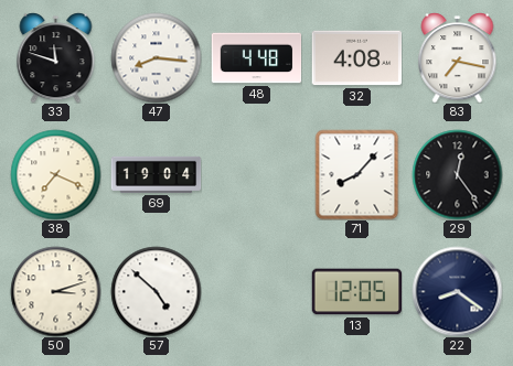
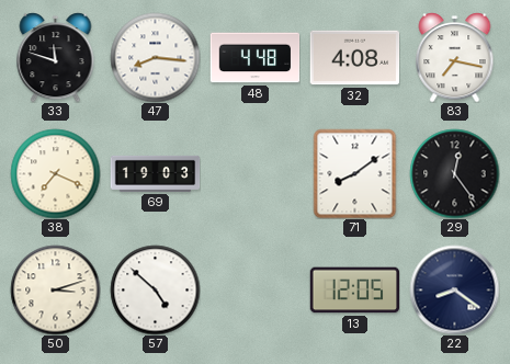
69: 19:04 -> 19:03
71: 8:07 -> 8:09
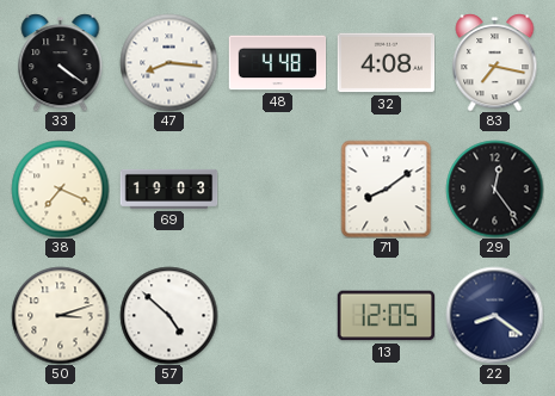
33: 11:48 -> 4:21
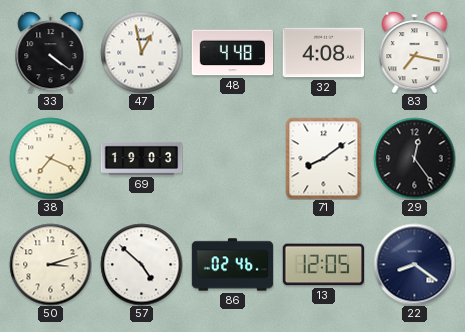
47: 8:16 -> 12:58
86: none -> 02:46
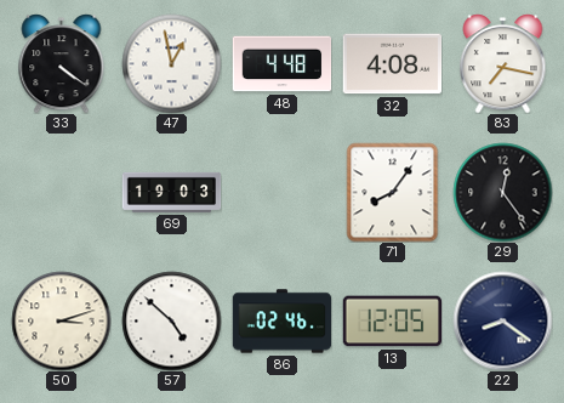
38: 7:19 -> none
71: 8:09 -> 8:06
